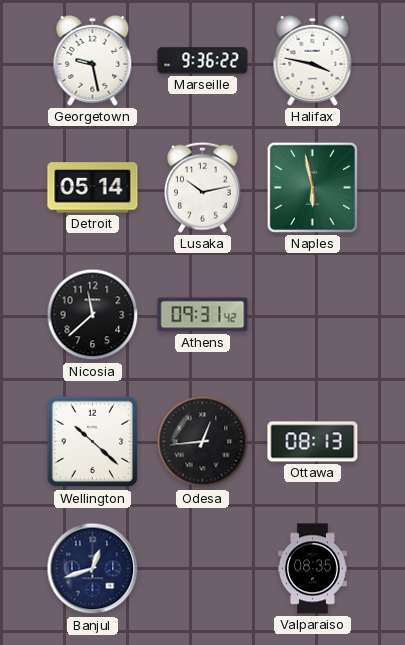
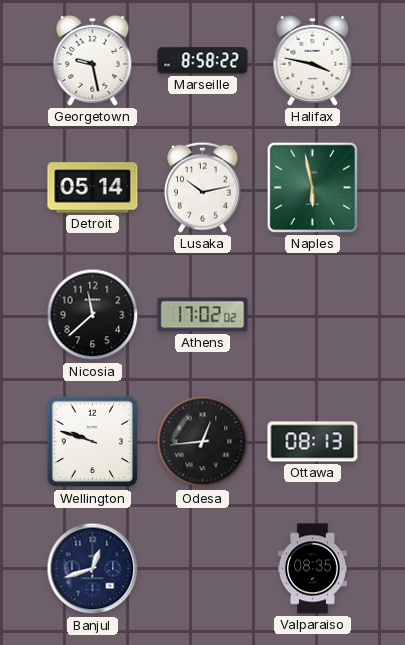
Marseille: 9:36 -> 8:58
Athens: 09:31 -> 17:02
Wellington: 10:22 -> 9:48
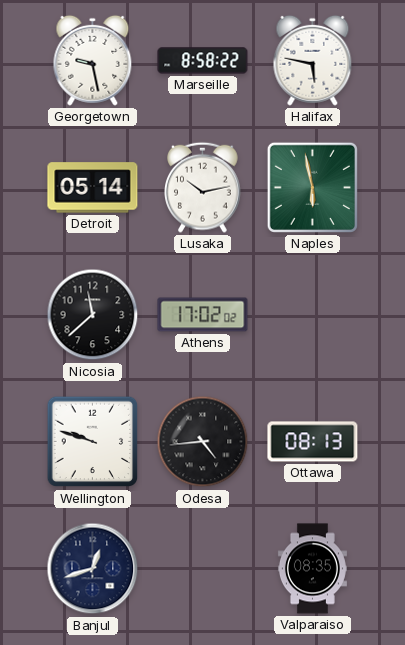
Halifax: 3:47 -> 5:47
Odesa: 12:44 -> 4:44
